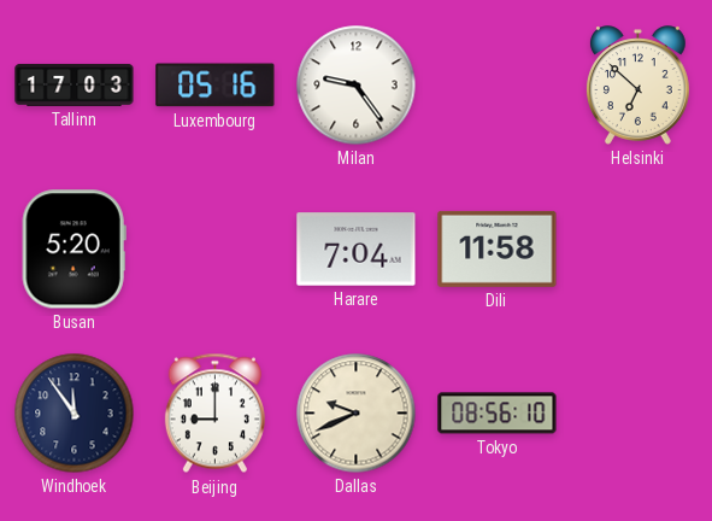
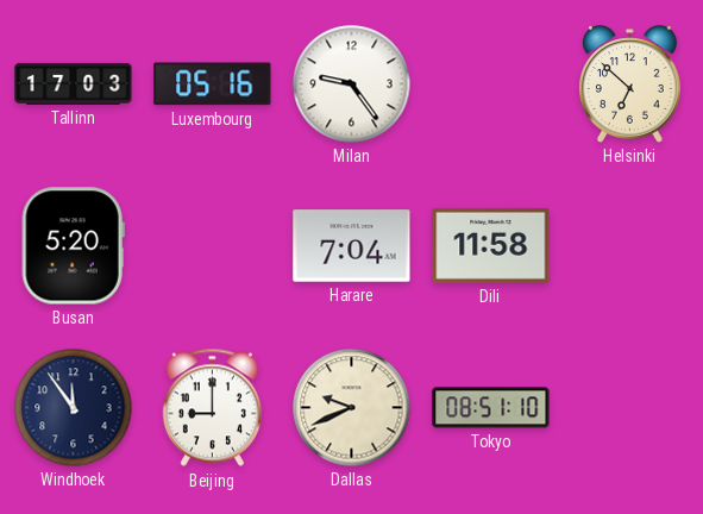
Tokyo: 08:56 -> 08:51
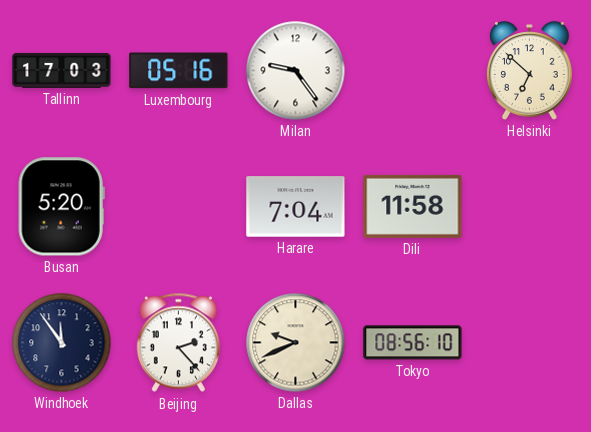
Beijing: 9:00 -> 2:23
Tokyo: 08:51 -> 08:56
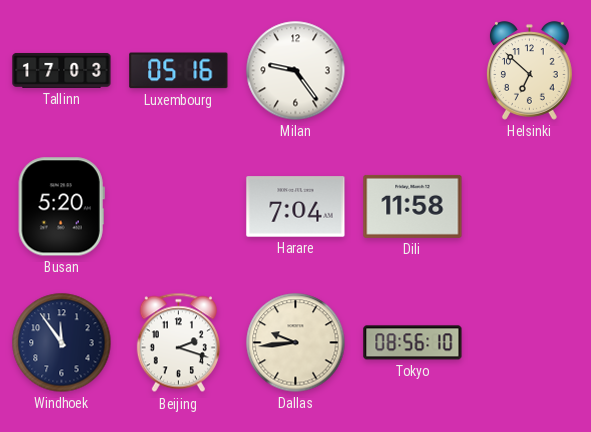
Beijing: 2:23 -> 2:18
Dallas: 9:41 -> 9:44
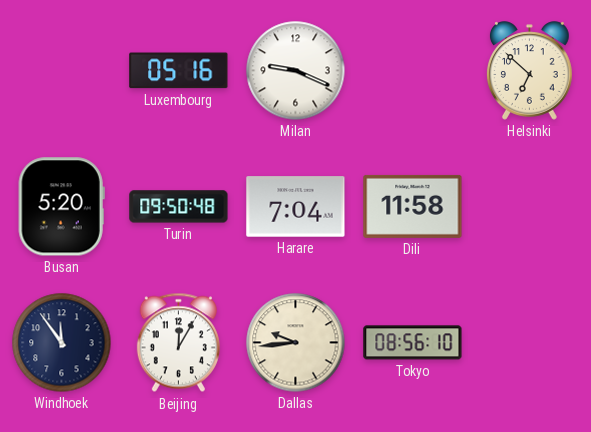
Tallinn: 17:03 -> none
Milan: 9:24 -> 9:19
Turin: none -> 09:50
Beijing: 2:18 -> 12:05
